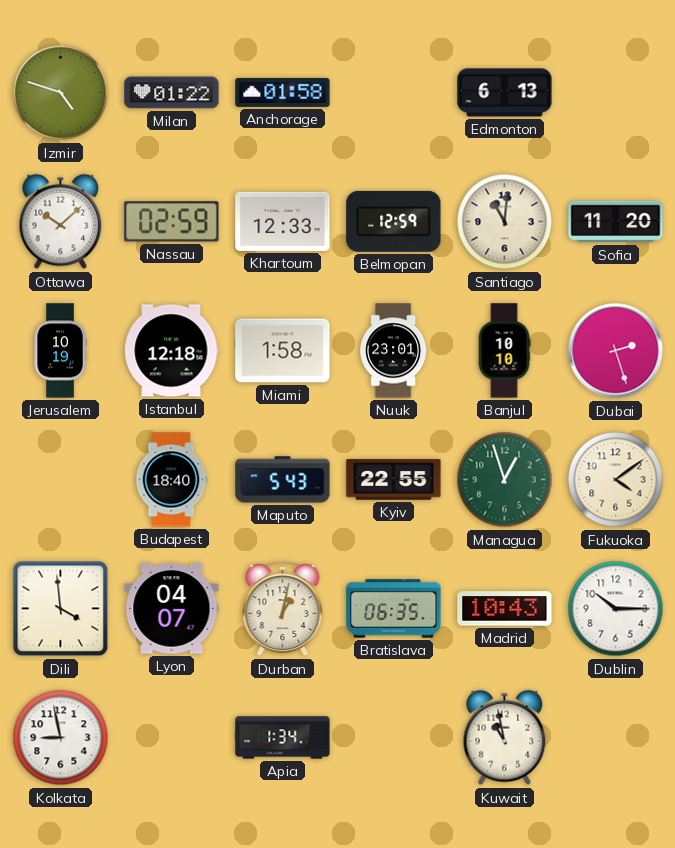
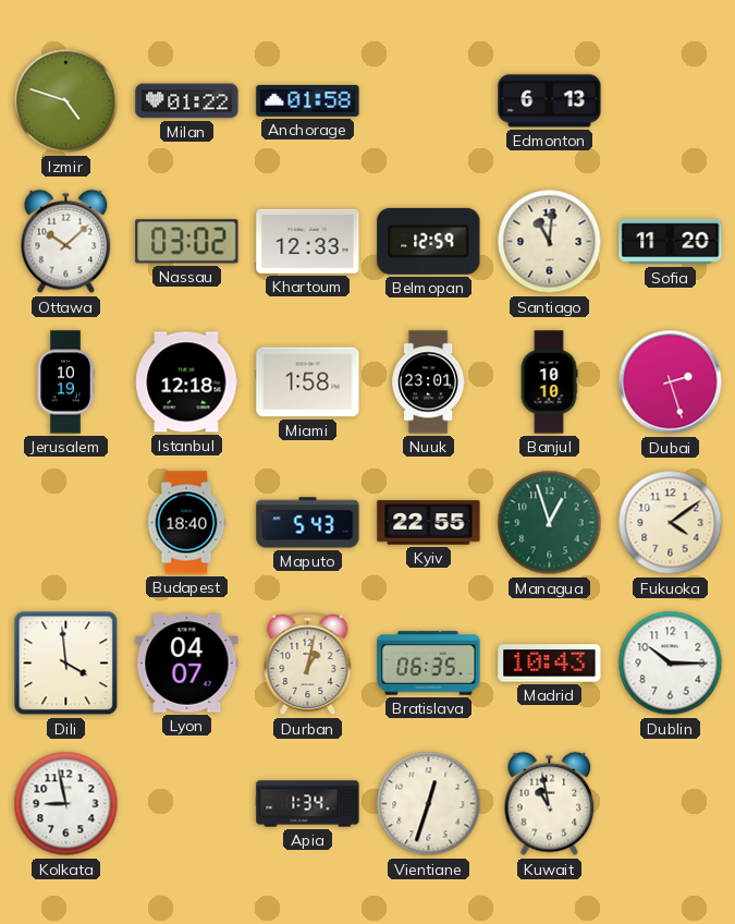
Nassau: 02:59 -> 03:02
Vientiane: none -> 12:33
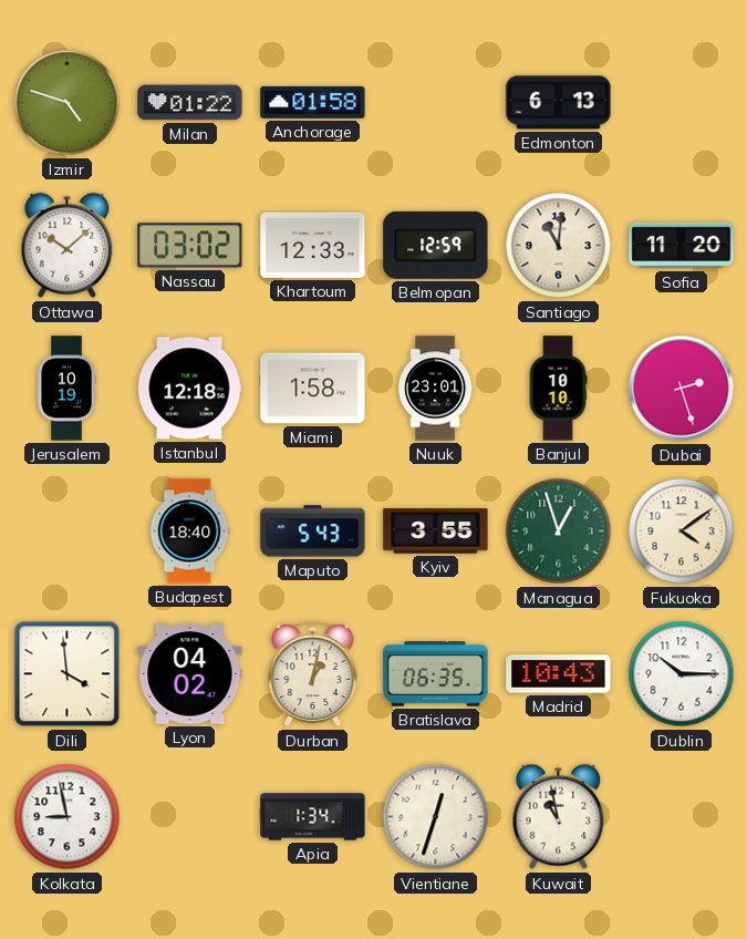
Kyiv: 22:55 -> 3:55
Lyon: 04:07 -> 04:02
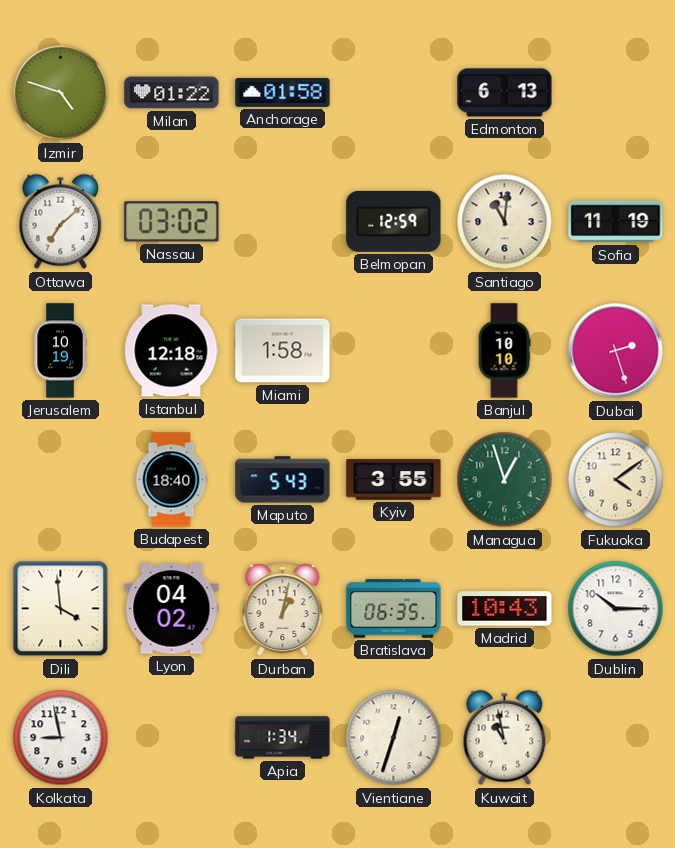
Ottawa: 10:08 -> 7:08
Khartoum: 12:33 -> none
Sofia: 11:20 -> 11:19
Nuuk: 23:01 -> none
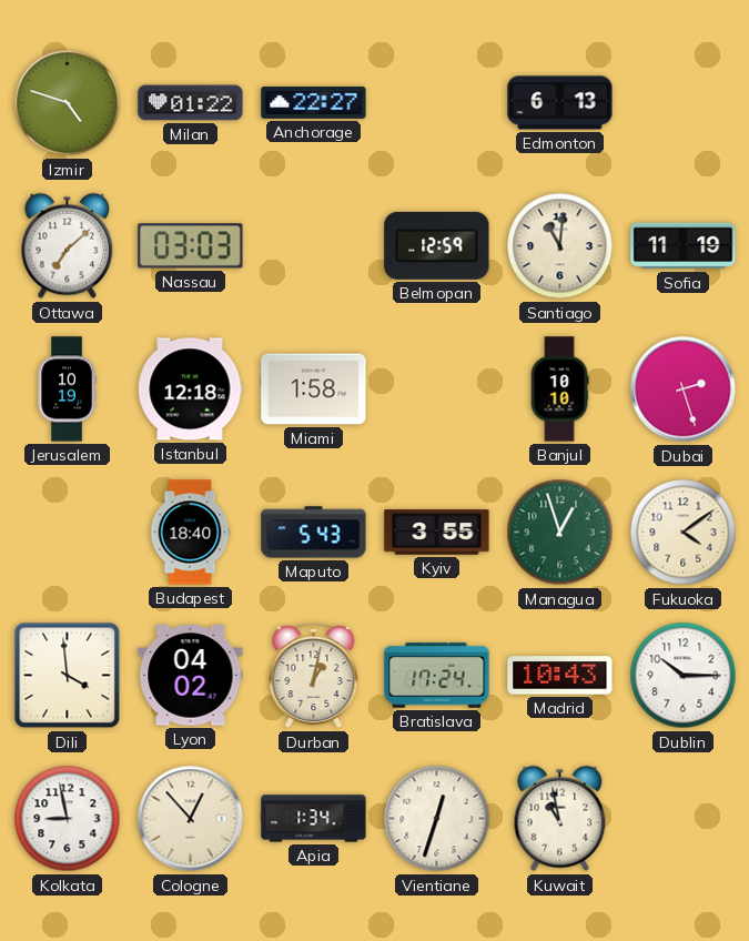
Anchorage: 01:58 -> 22:27
Nassau: 03:02 -> 03:03
Bratislava: 06:35 -> 17:24
Cologne: none -> 12:53
